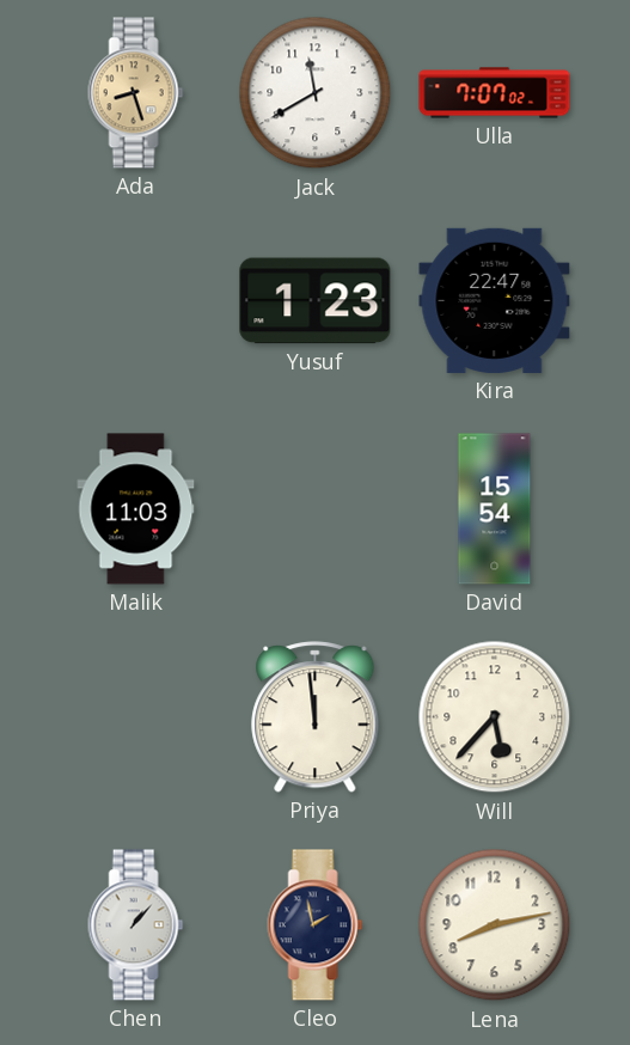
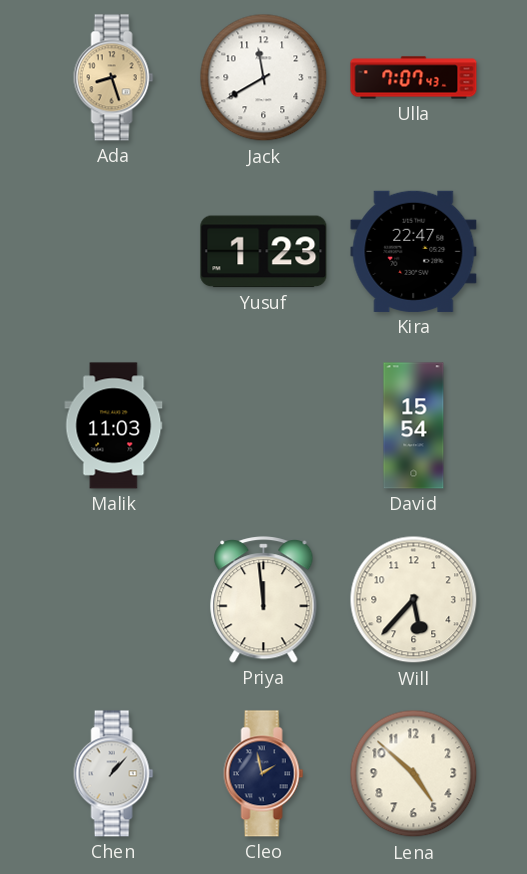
Ulla: 7:07:02 -> 7:07:43
Lena: 8:13 -> 4:52
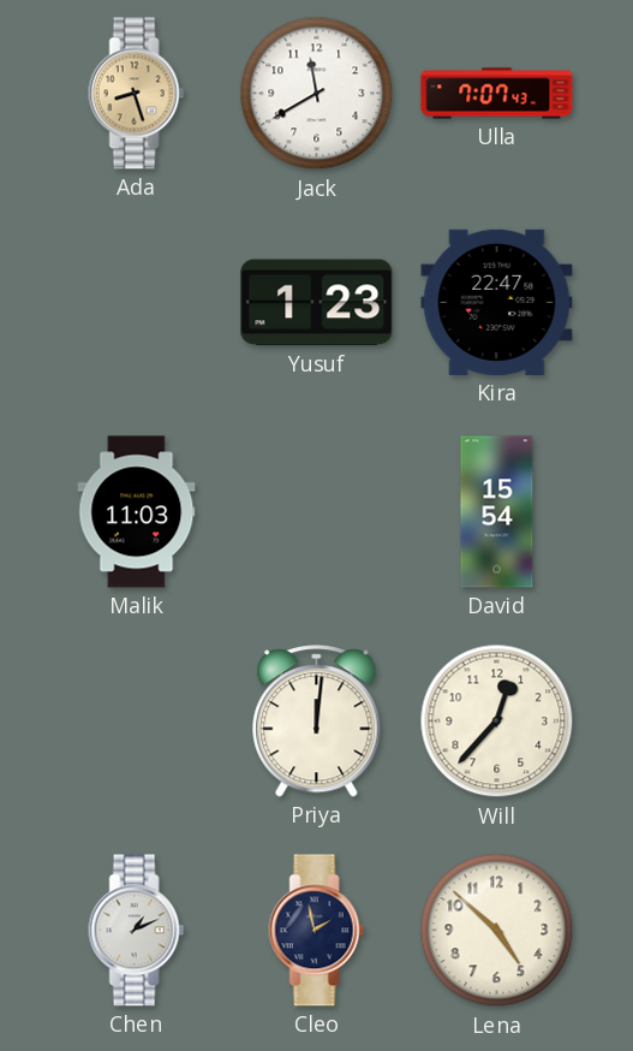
Priya: 11:59 -> 12:01
Will: 5:37 -> 12:37
Chen: 1:07 -> 1:11
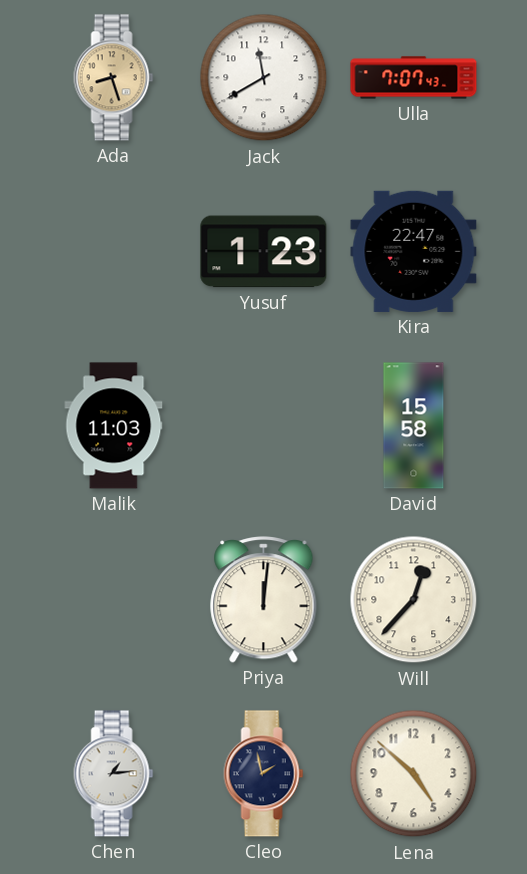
David: 15:54 -> 15:58
Chen: 1:11 -> 1:14
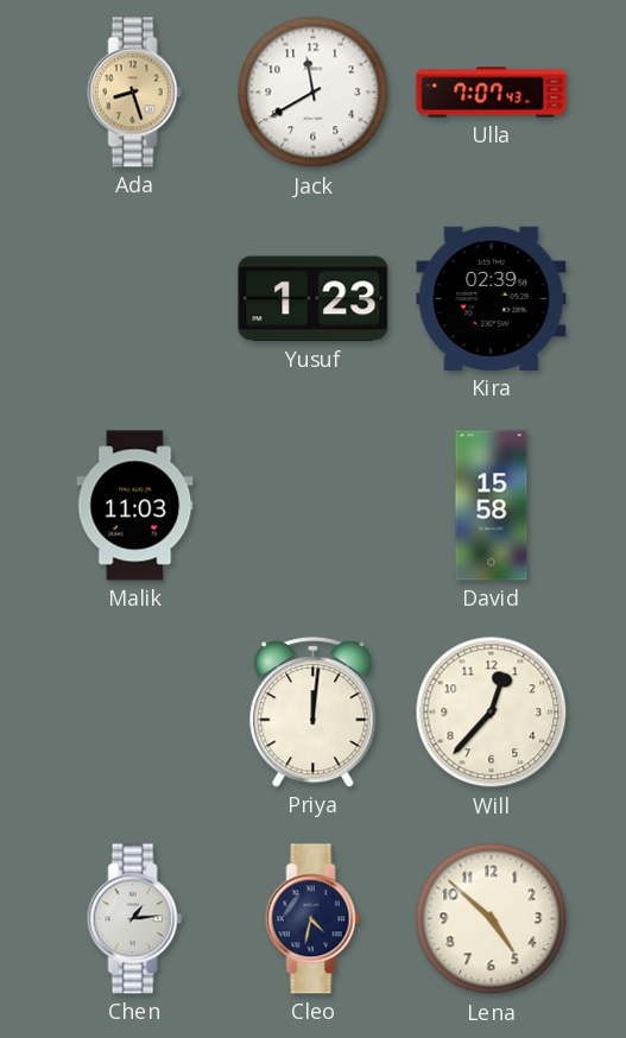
Kira: 22:47 -> 02:39
Cleo: 1:58 -> 4:32
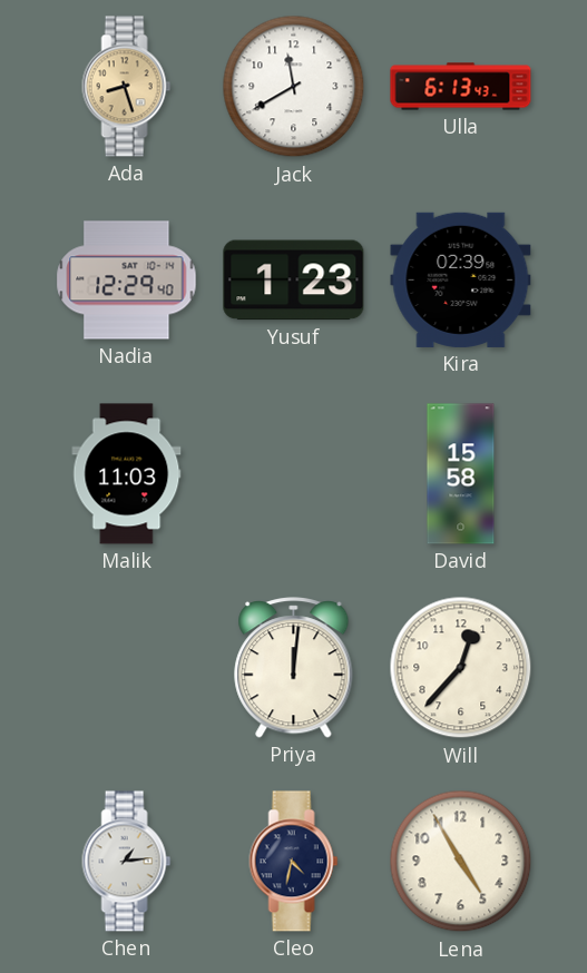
Ulla: 7:07 -> 6:13
Nadia: none -> 12:29
Lena: 4:52 -> 4:55
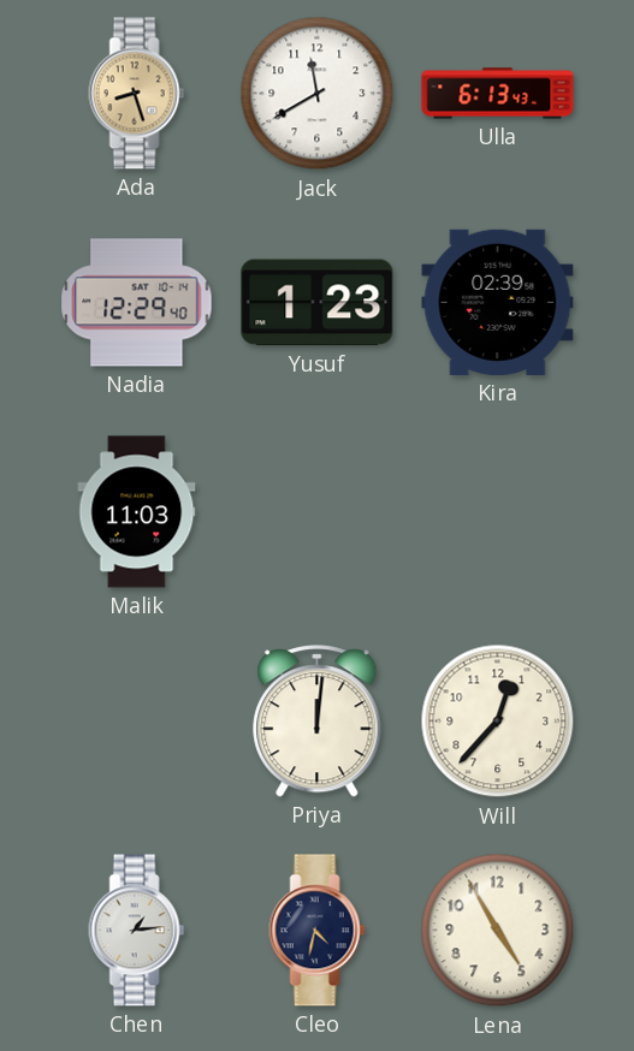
David: 15:58 -> none
